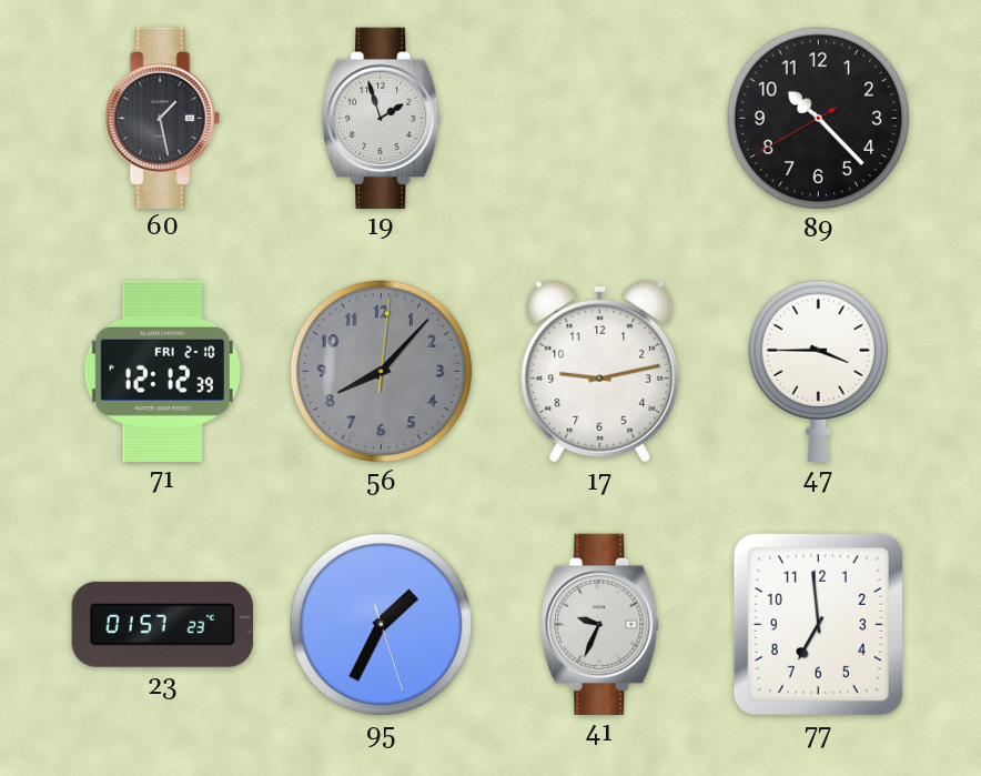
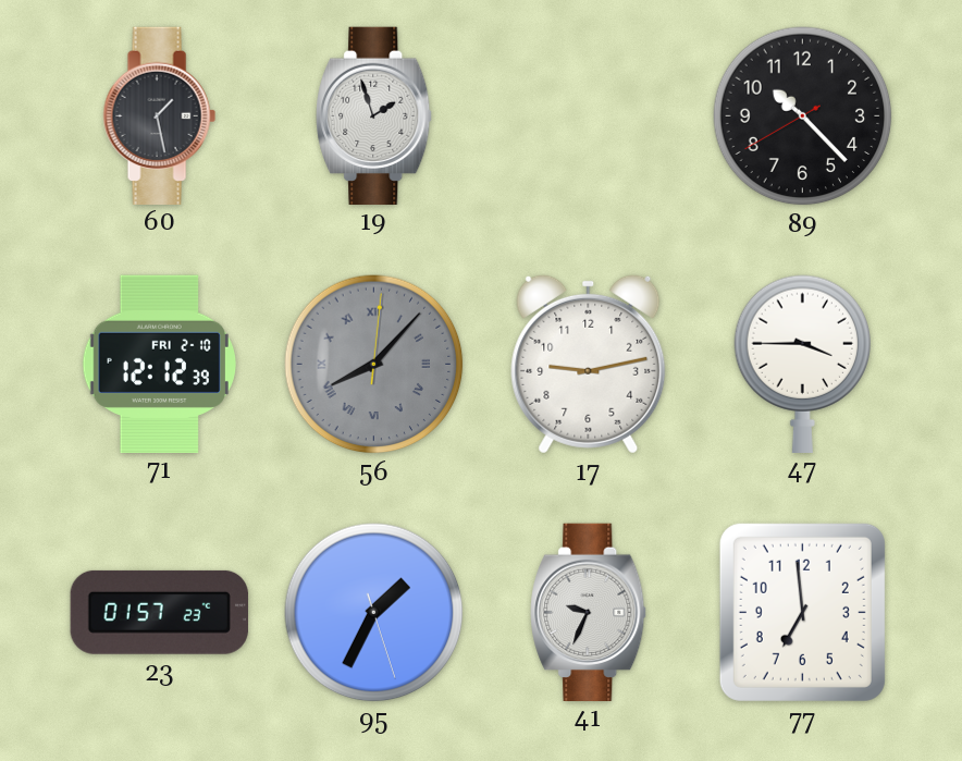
56 numerals: Arabic -> Roman
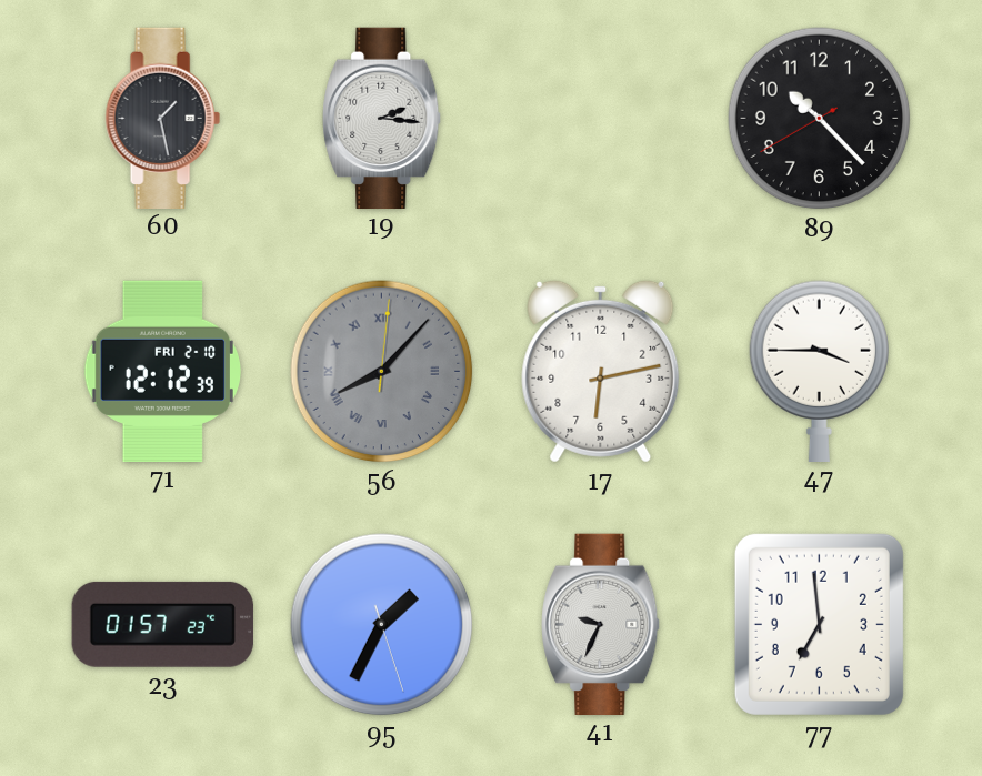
19: 1:57 -> 2:16
17: 9:13 -> 6:13
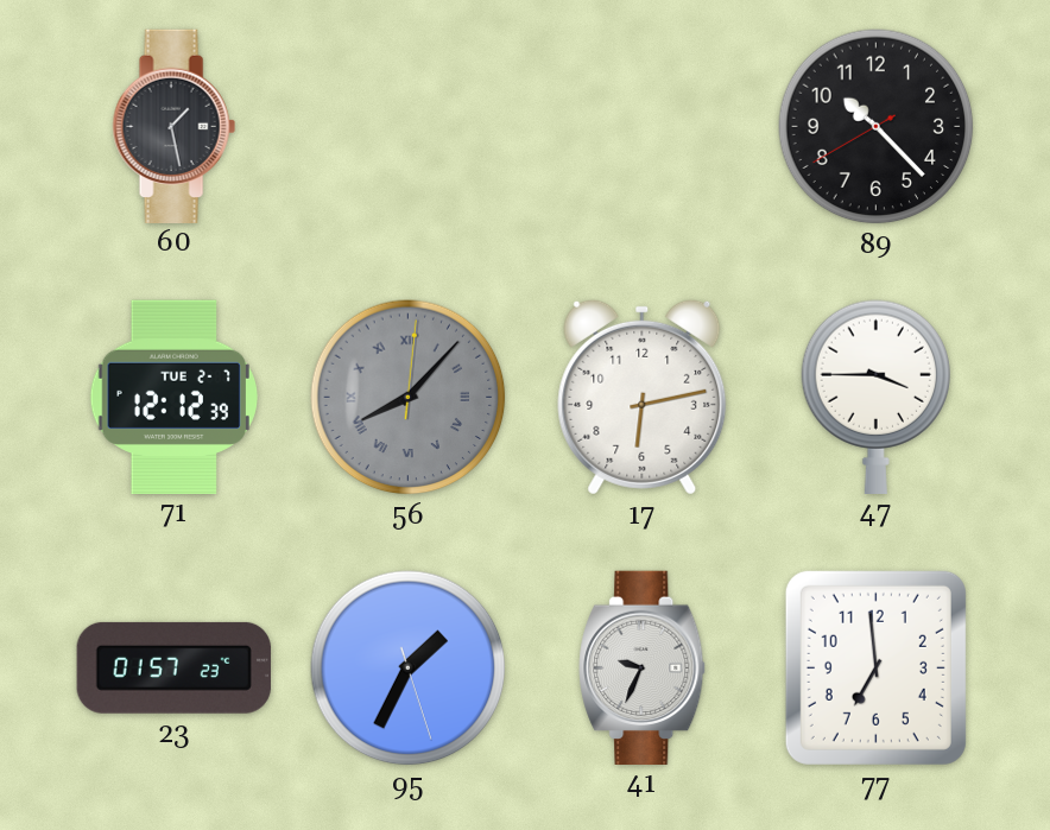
19: 2:16 -> none
71 date: FRI 2-10 -> TUE 2-7
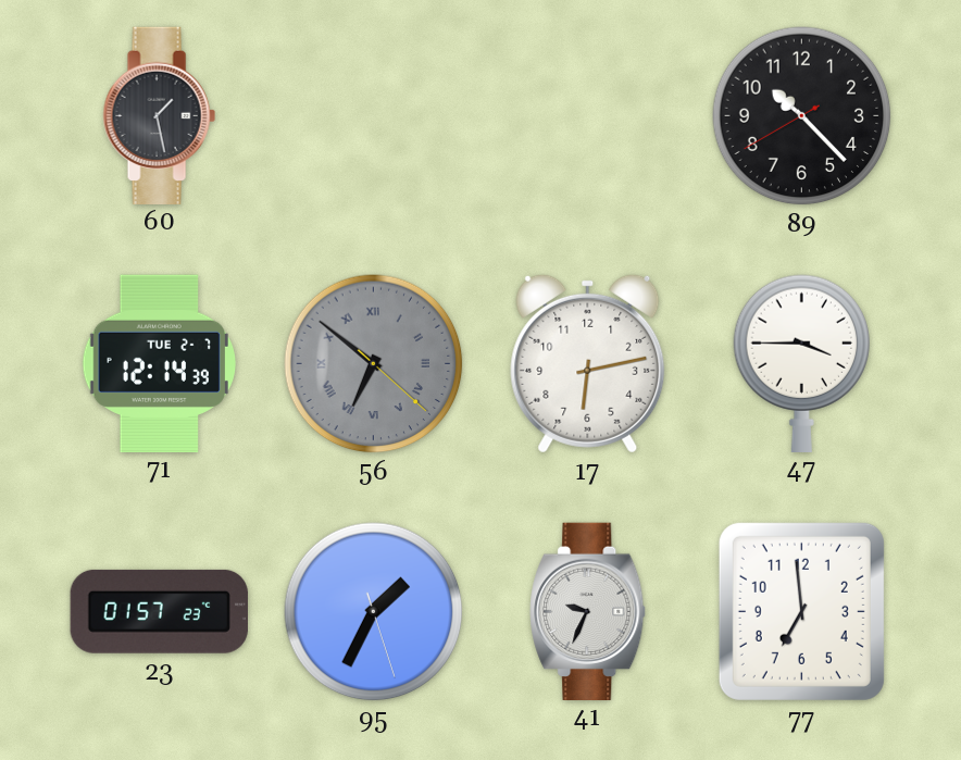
71: 12:12 -> 12:14
56: 8:07 -> 6:51
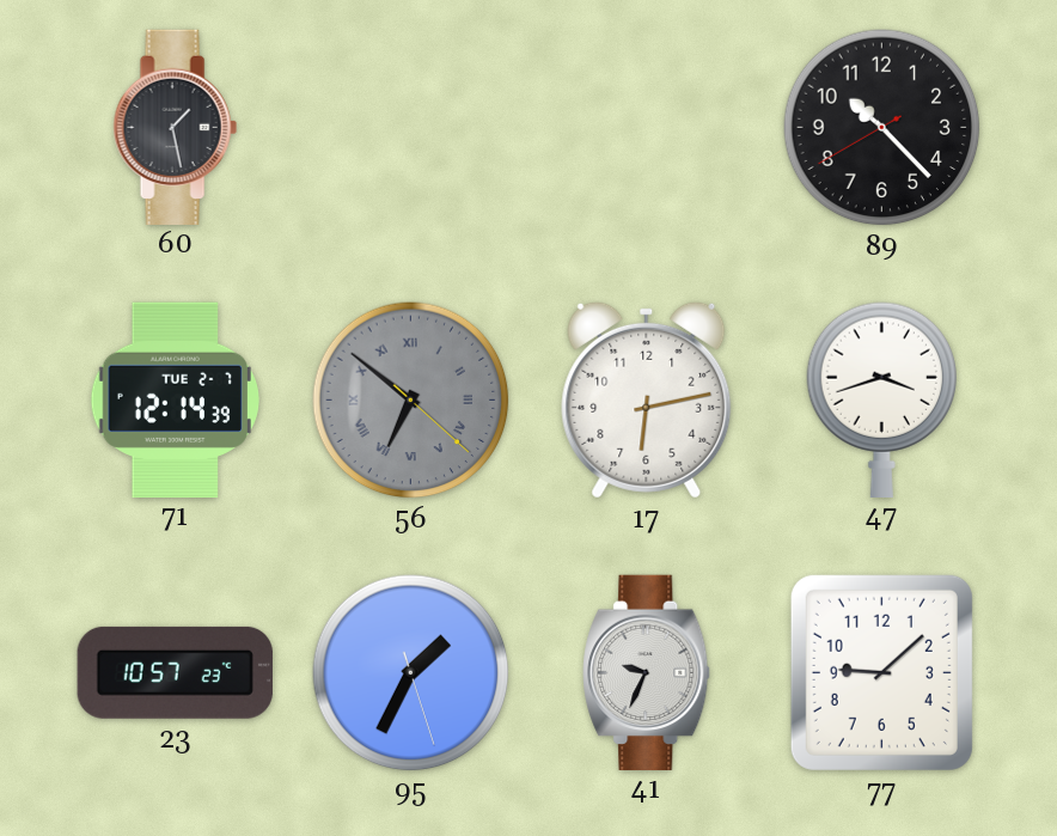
47: 3:45 -> 3:42
23: 01:57 -> 10:57
77: 6:59 -> 9:08
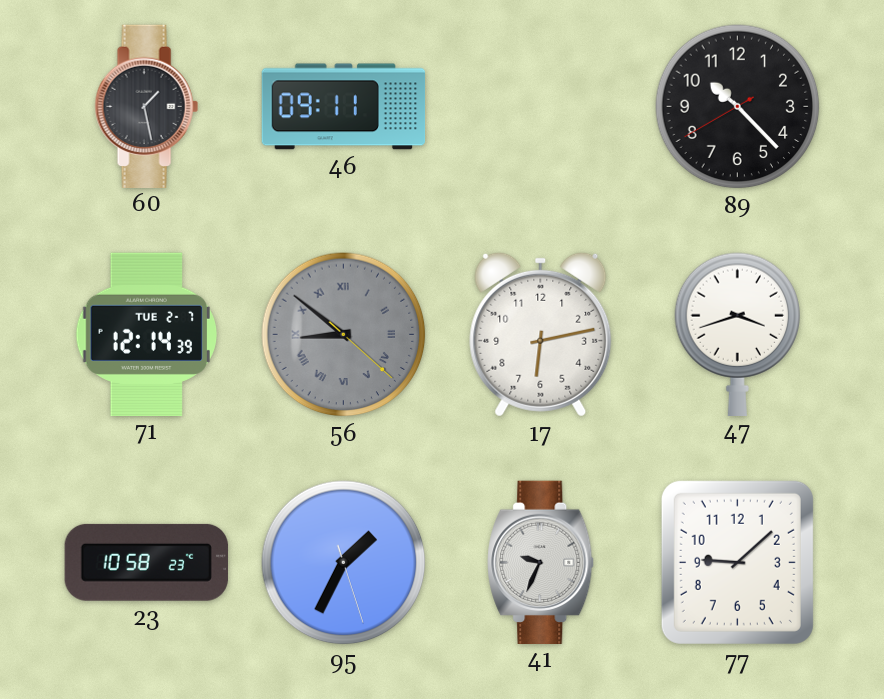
46: none -> 09:11
56: 6:51 -> 8:51
23: 10:57 -> 10:58
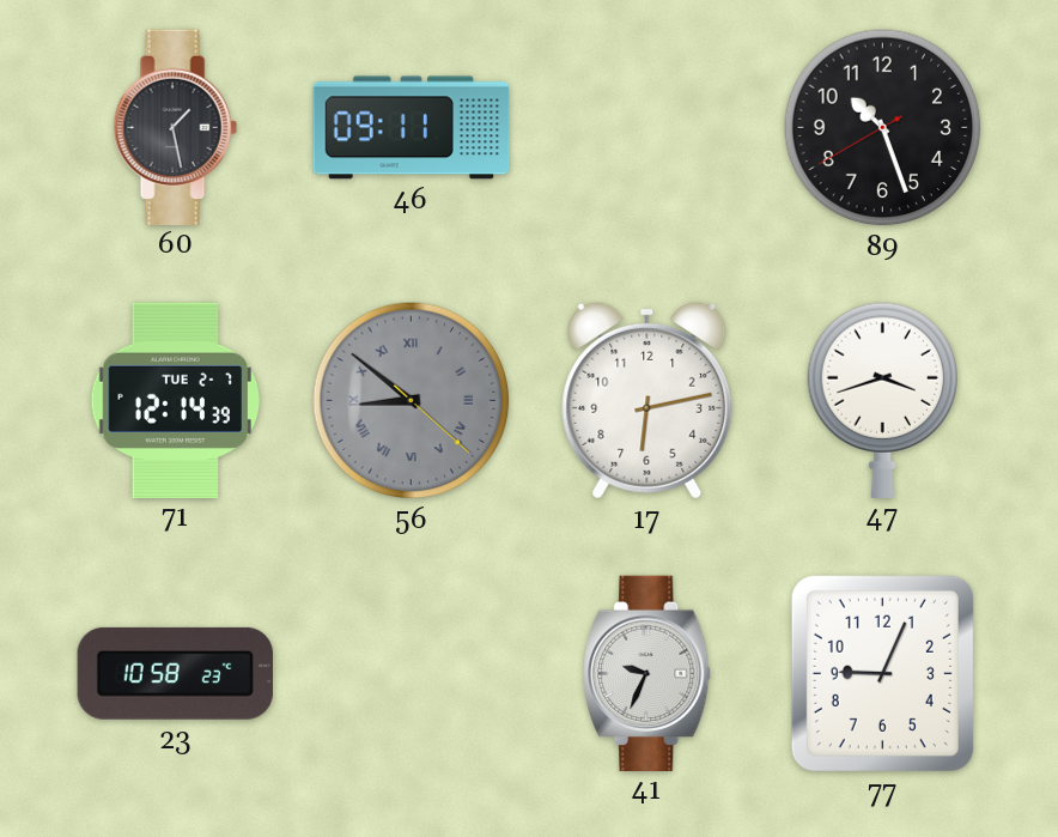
89: 10:22 -> 10:26
95: 1:34 -> none
77: 9:08 -> 9:04
